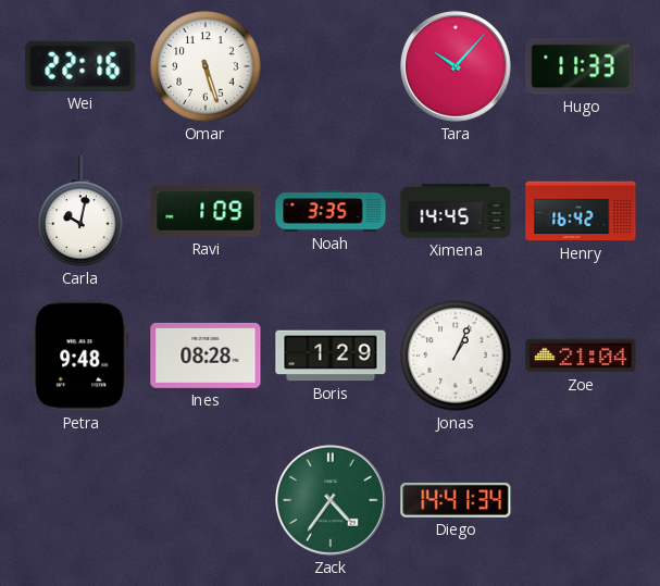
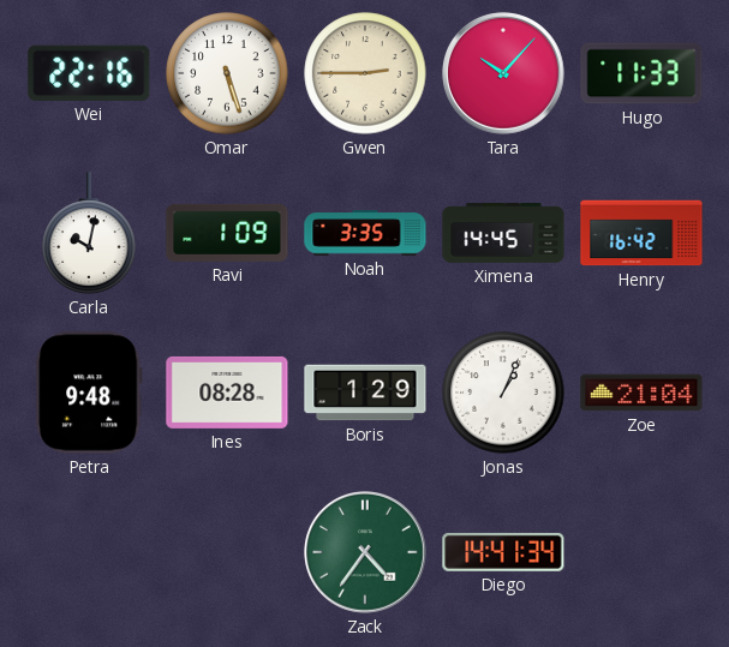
Gwen: none -> 2:45
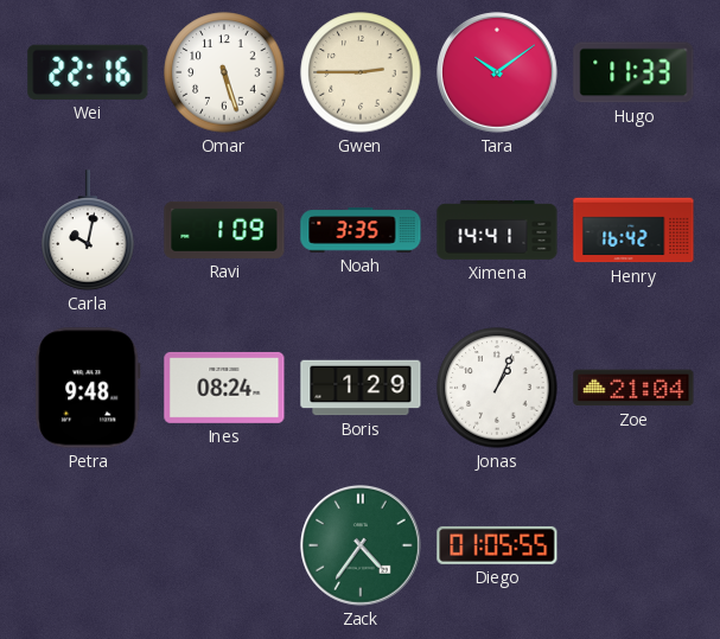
Tara: 10:07 -> 10:09
Ximena: 14:45 -> 14:41
Ines: 08:28 -> 08:24
Diego: 14:41 -> 01:05
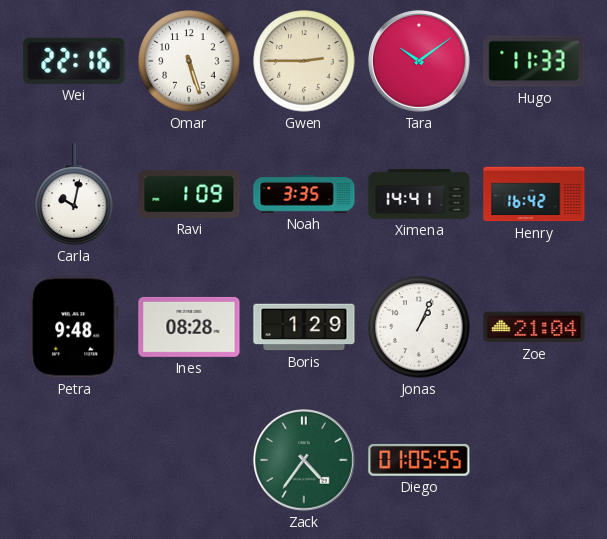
Ines: 08:24 -> 08:28
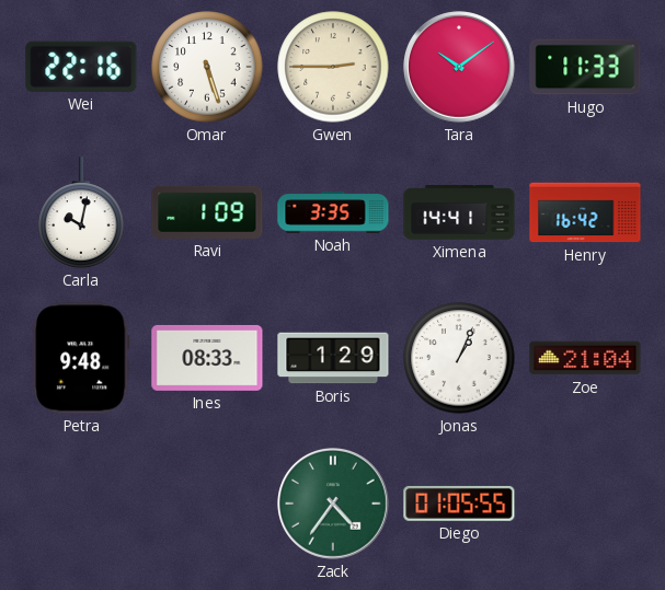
Ines: 08:28 -> 08:33
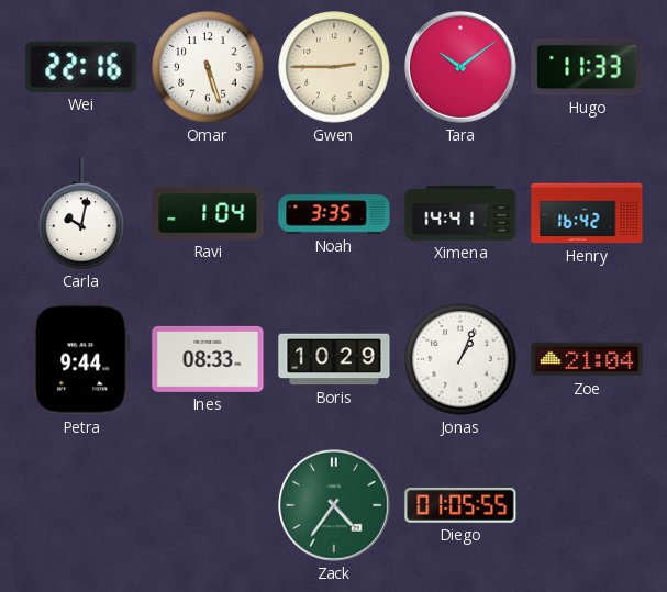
Ravi: 1:09 -> 1:04
Petra: 9:48 -> 9:44
Boris: 1:29 -> 10:29
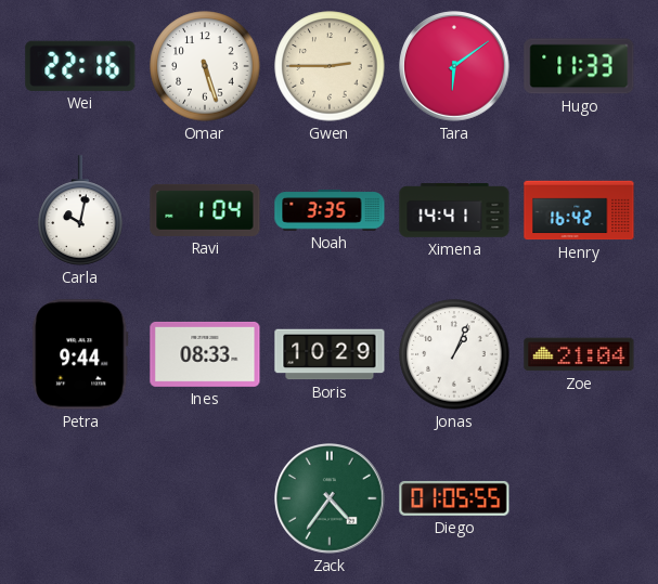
Tara: 10:09 -> 6:09
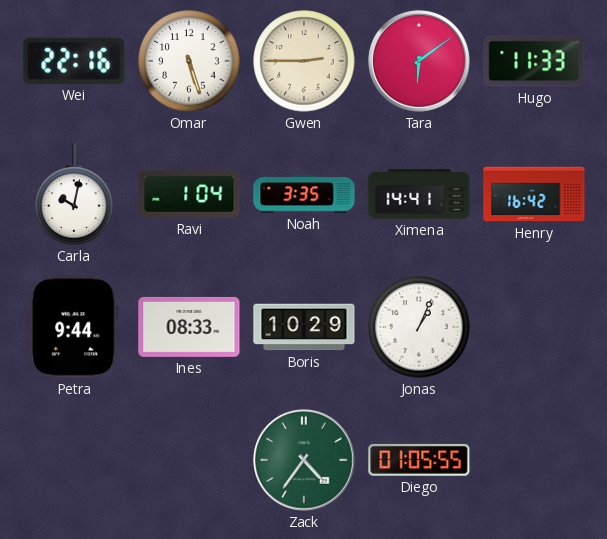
Zoe: 21:04 -> none
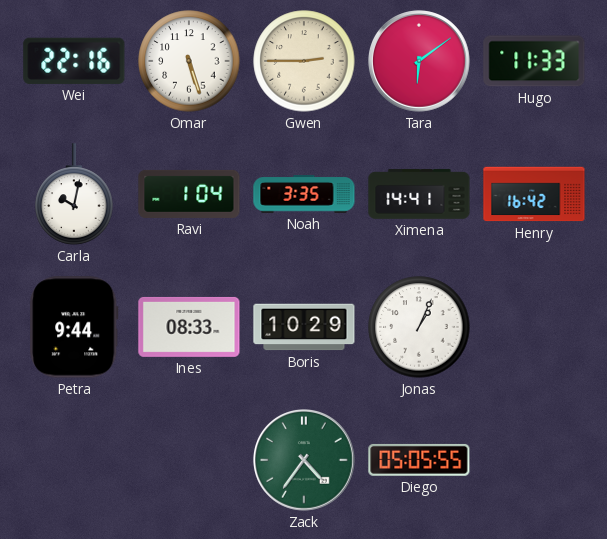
Diego: 01:05 -> 05:05
